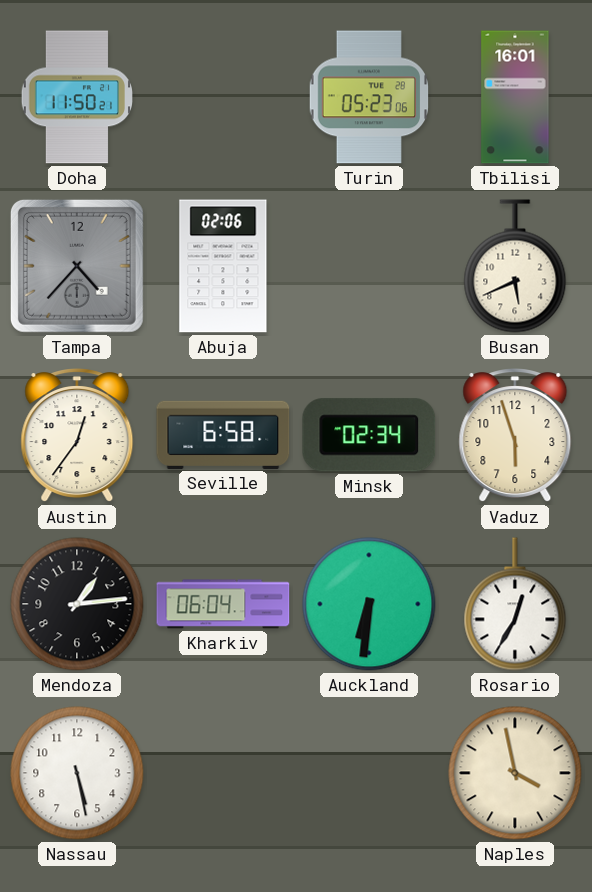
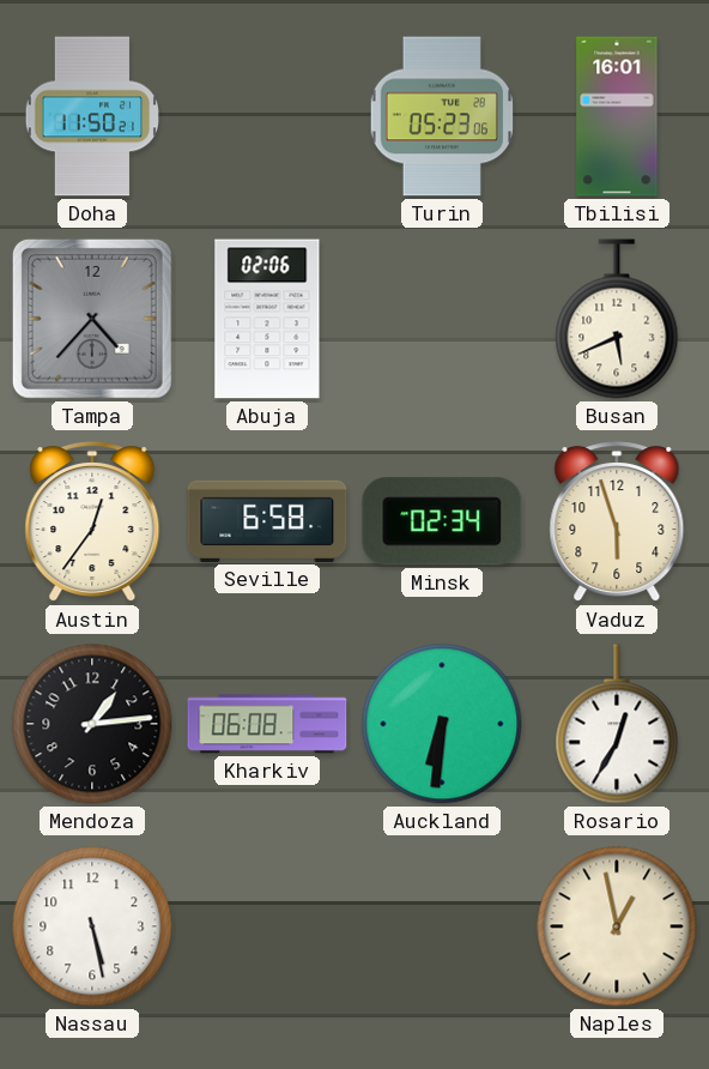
Kharkiv: 06:04 -> 06:08
Naples: 3:58 -> 12:58
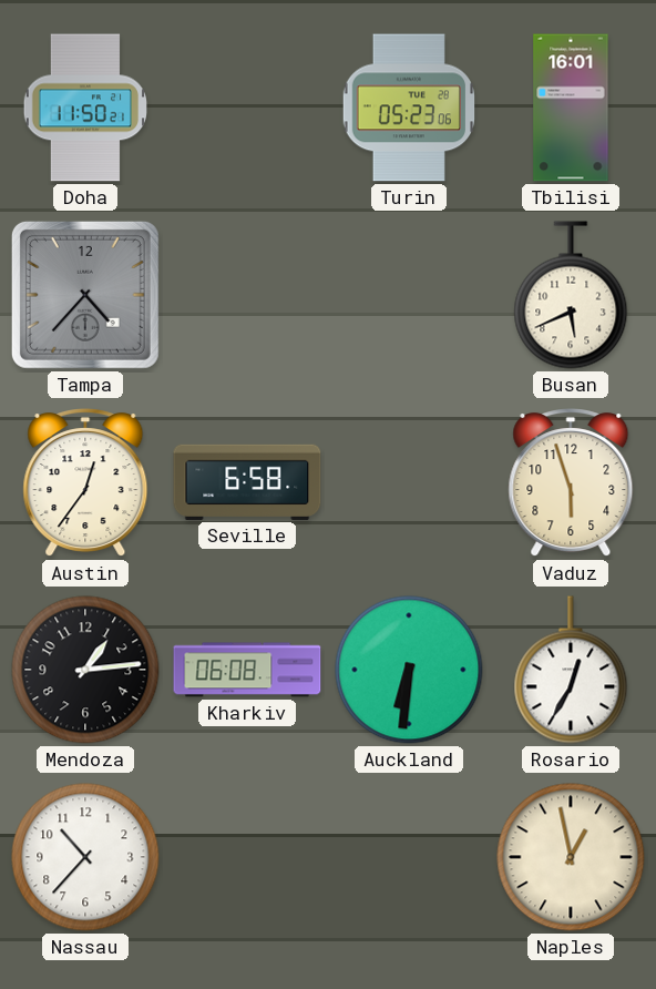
Abuja: 02:06 -> none
Minsk: 02:34 -> none
Nassau: 5:28 -> 10:37
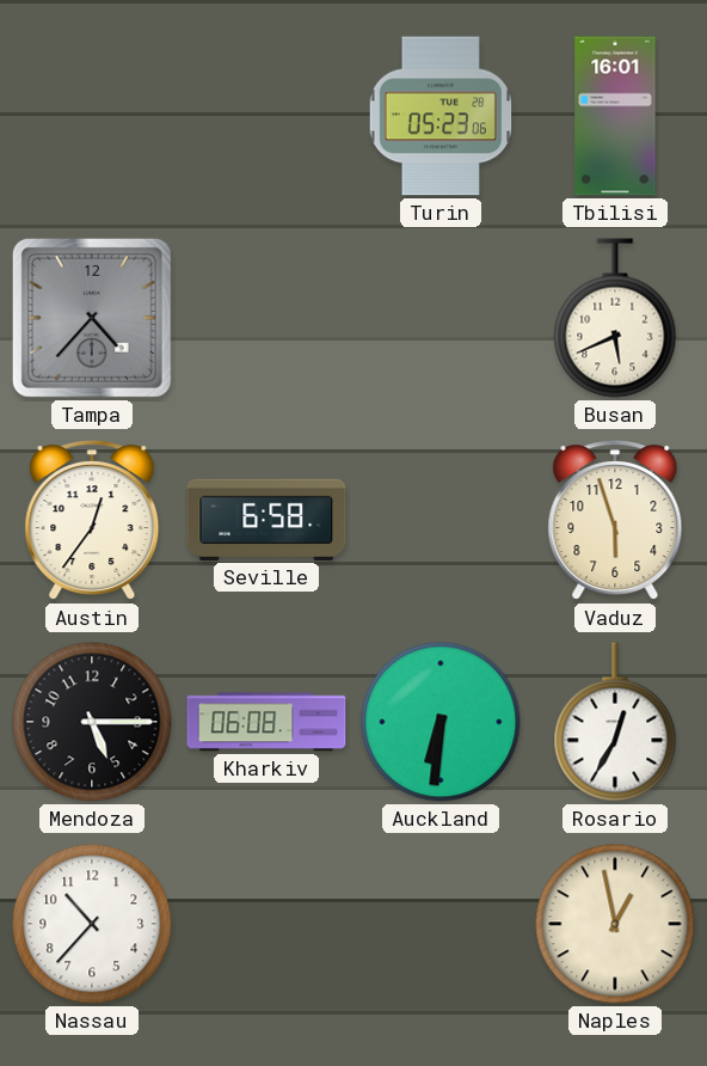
Doha: 11:50 -> none
Mendoza: 1:14 -> 5:15
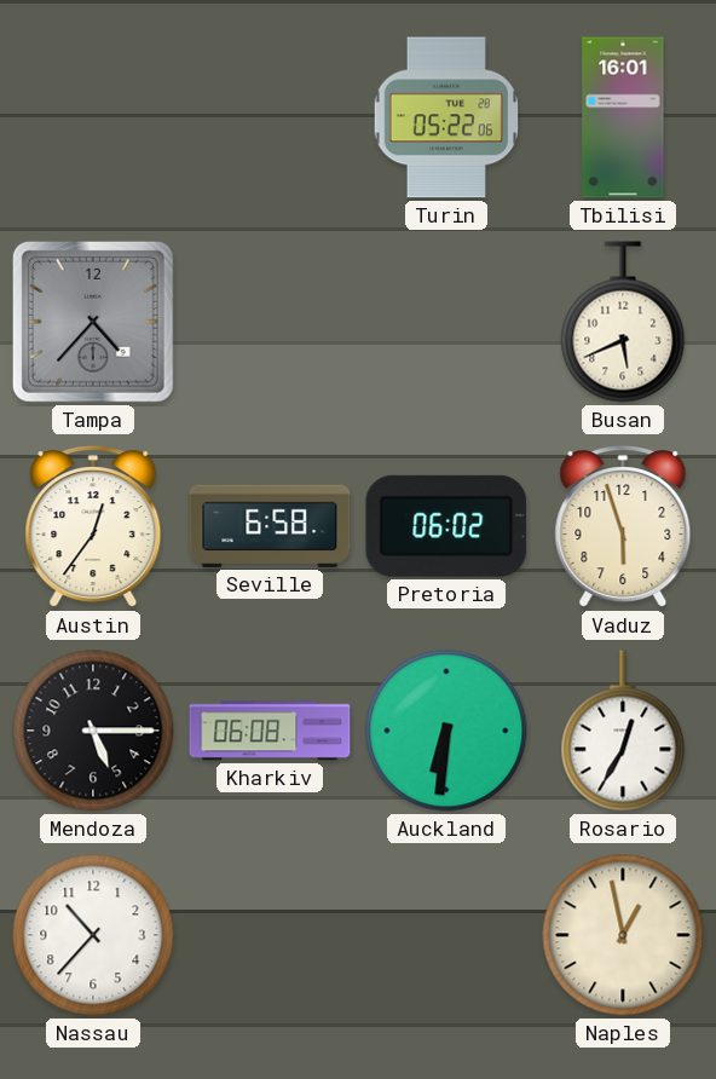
Turin: 05:23 -> 05:22
Pretoria: none -> 06:02
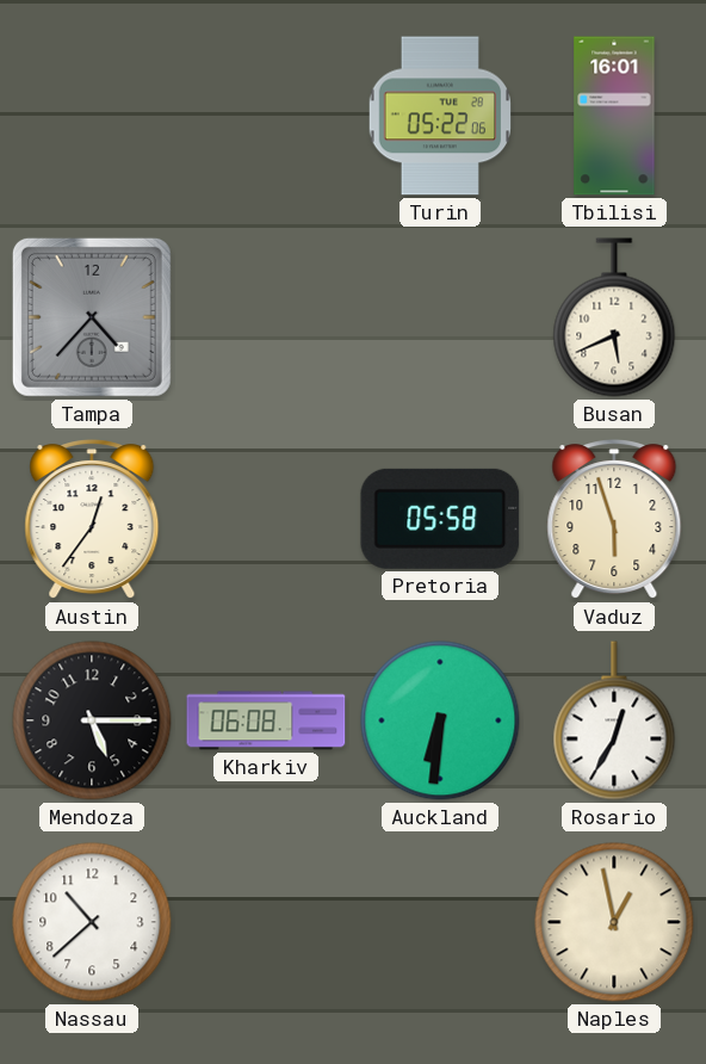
Seville: 6:58 -> none
Pretoria: 06:02 -> 05:58
Nassau: 10:37 -> 10:38
